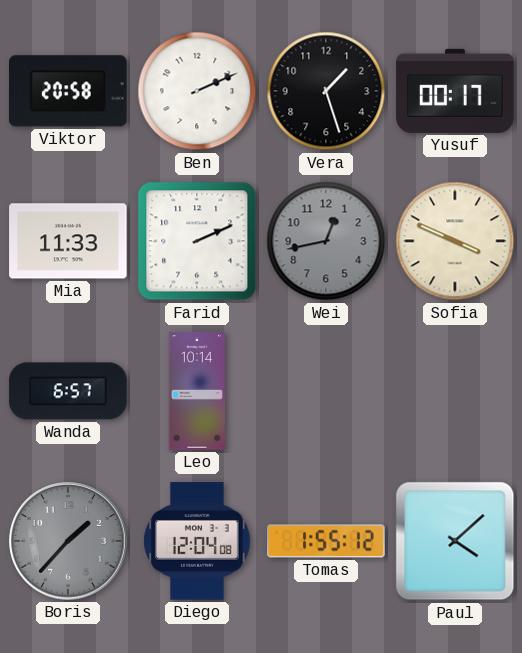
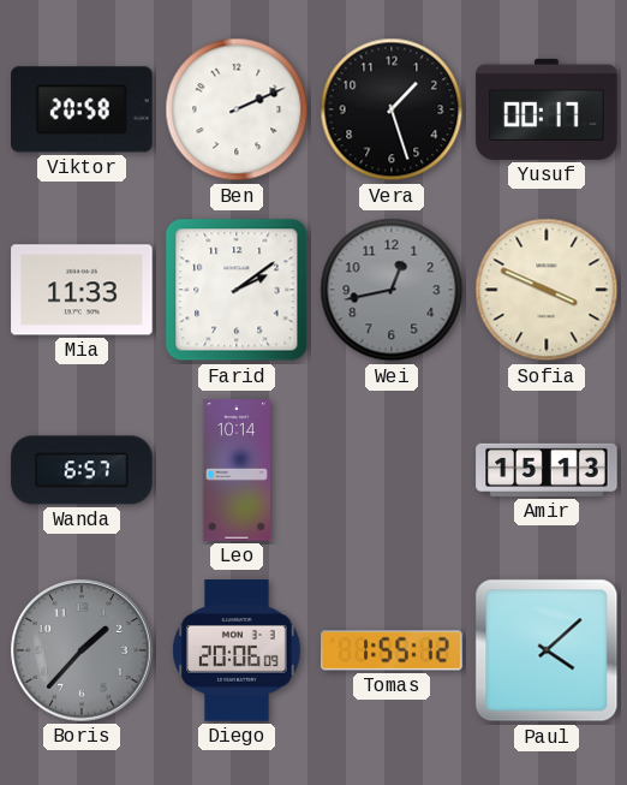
Farid: 2:11 -> 2:09
Amir: none -> 15:13
Diego: 12:04 -> 20:06
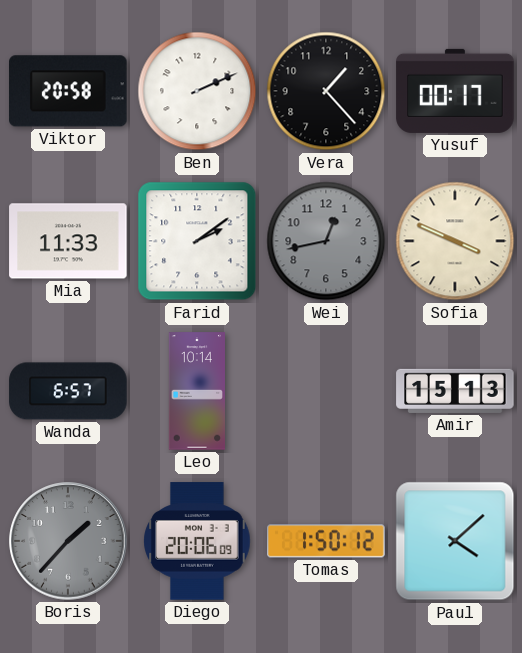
Vera: 1:27 -> 1:23
Tomas: 1:55 -> 1:50
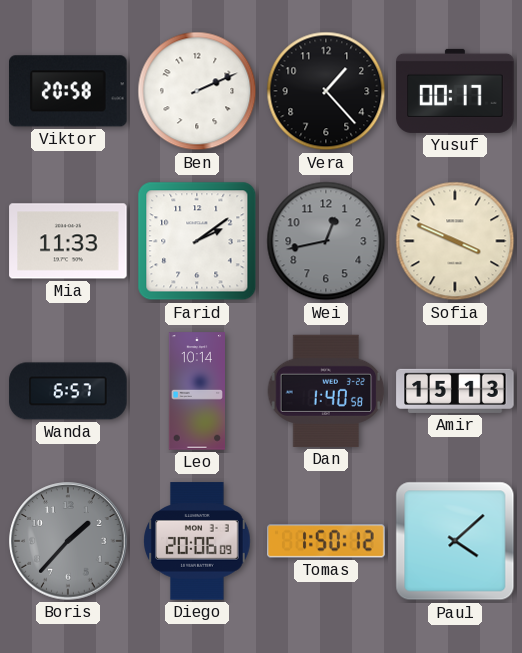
Dan: none -> 1:40
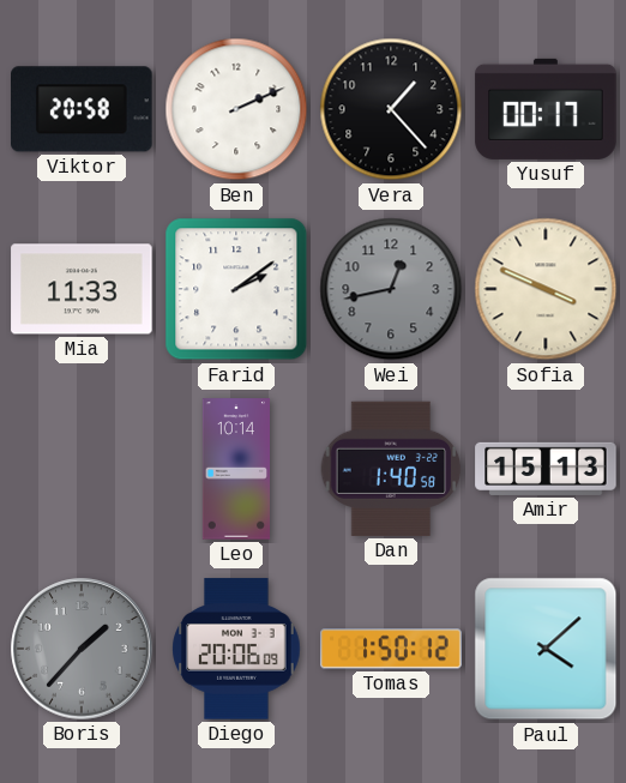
Wanda: 6:57 -> none
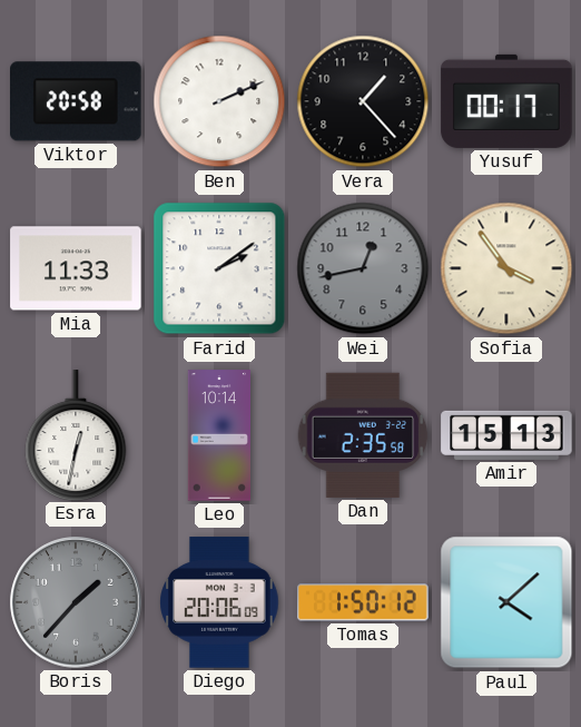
Sofia: 3:49 -> 3:54
Esra: none -> 12:32
Dan: 1:40 -> 2:35
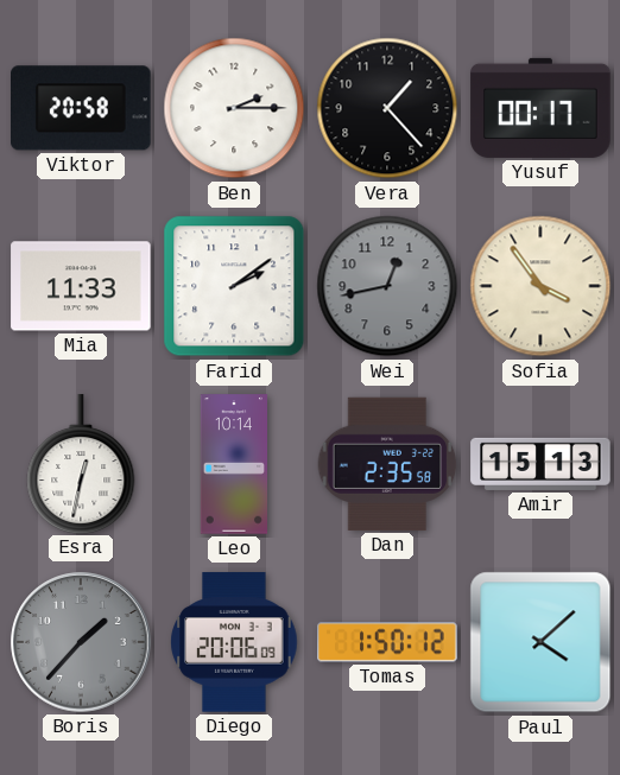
Ben: 2:11 -> 2:15
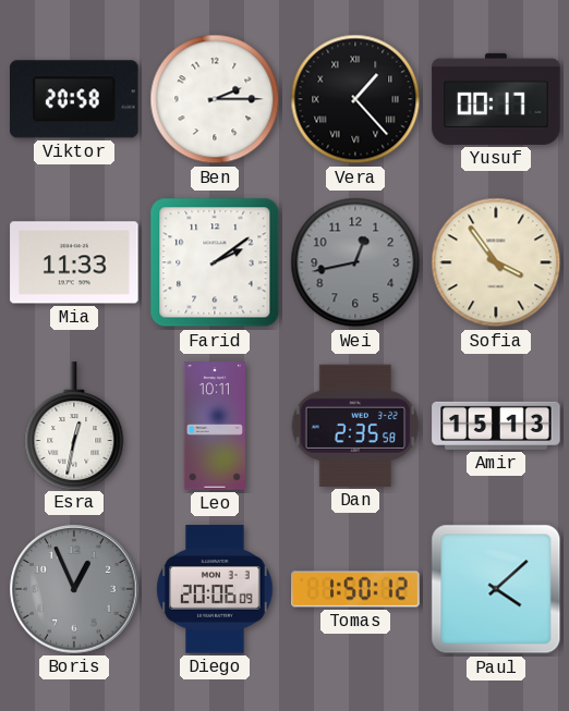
Vera numerals: Arabic -> Roman
Leo: 10:14 -> 10:11
Boris: 1:37 -> 12:56
